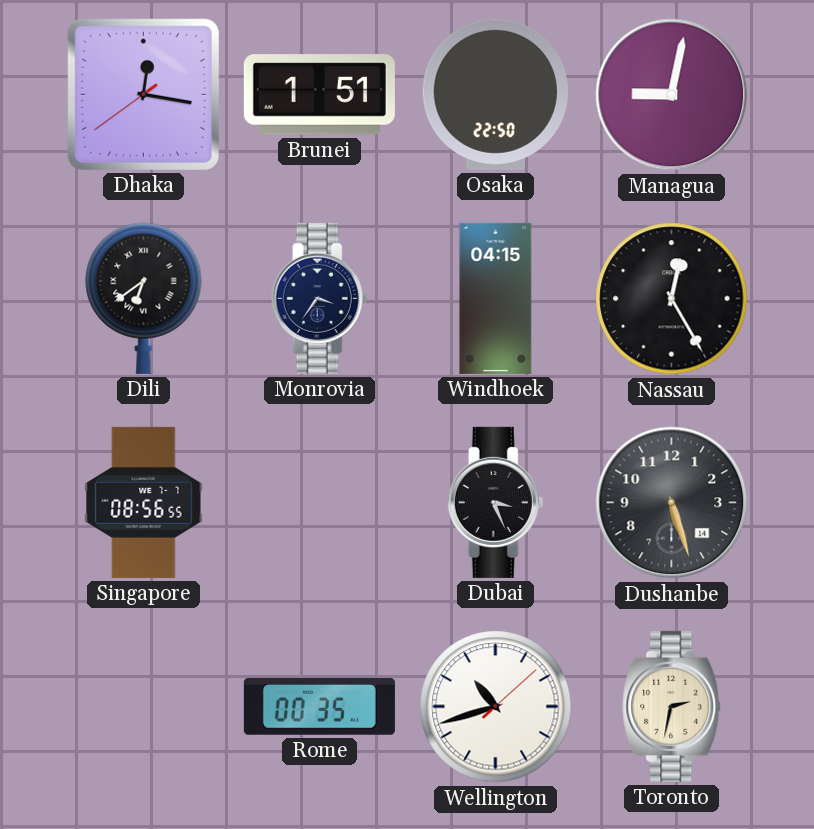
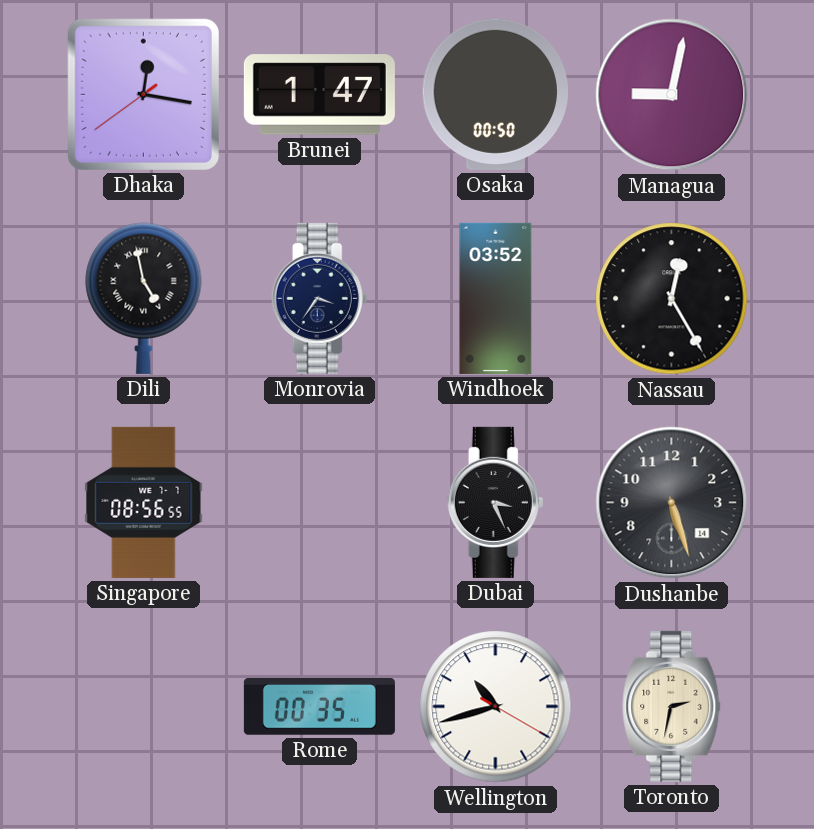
Brunei: 1:51 -> 1:47
Osaka: 22:50 -> 00:50
Dili: 6:39 -> 4:58
Windhoek: 04:15 -> 03:52
Wellington: 10:42:08 -> 10:42:20
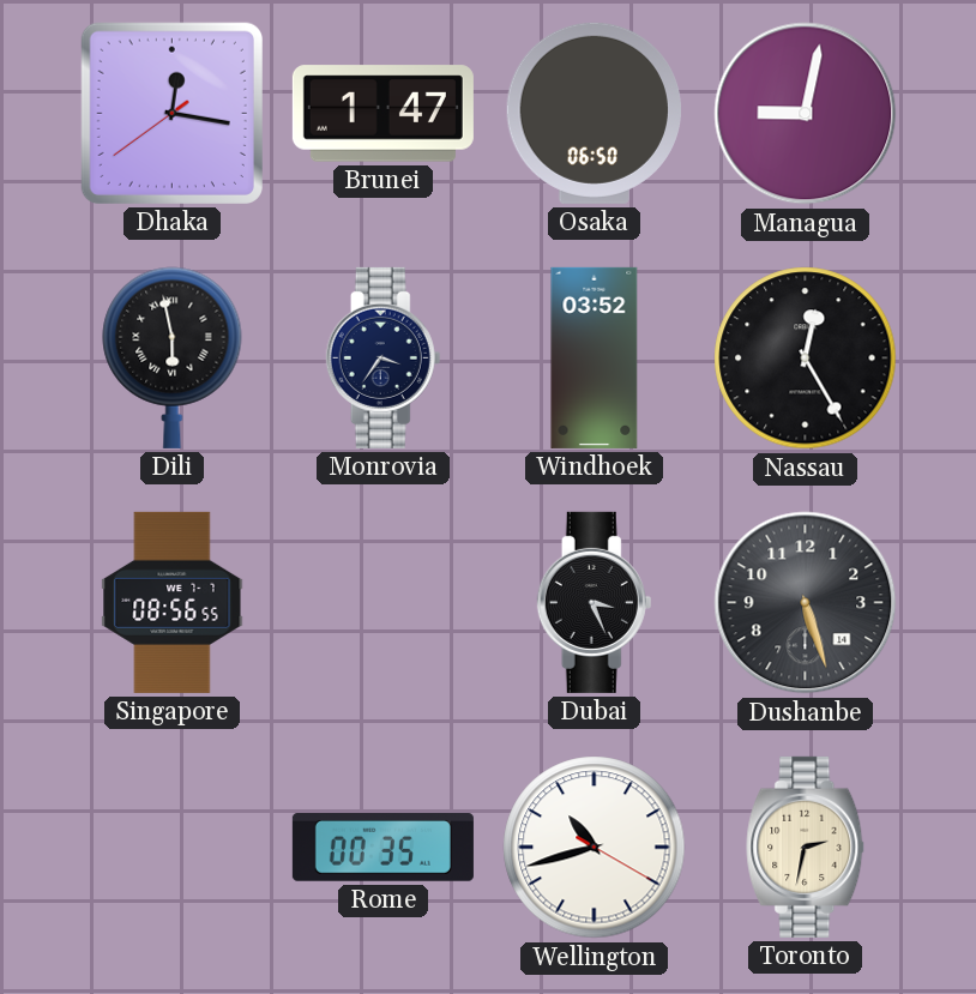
Osaka: 00:50 -> 06:50
Dili: 4:58 -> 5:58
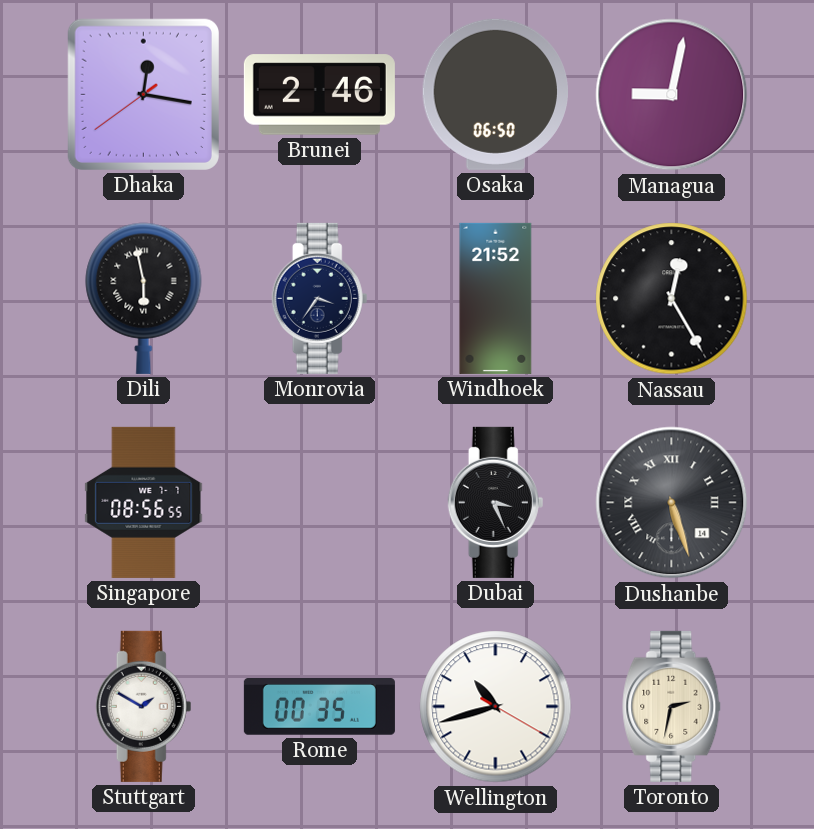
Brunei: 1:47 -> 2:46
Windhoek: 03:52 -> 21:52
Dushanbe numerals: Arabic -> Roman
Stuttgart: none -> 1:50
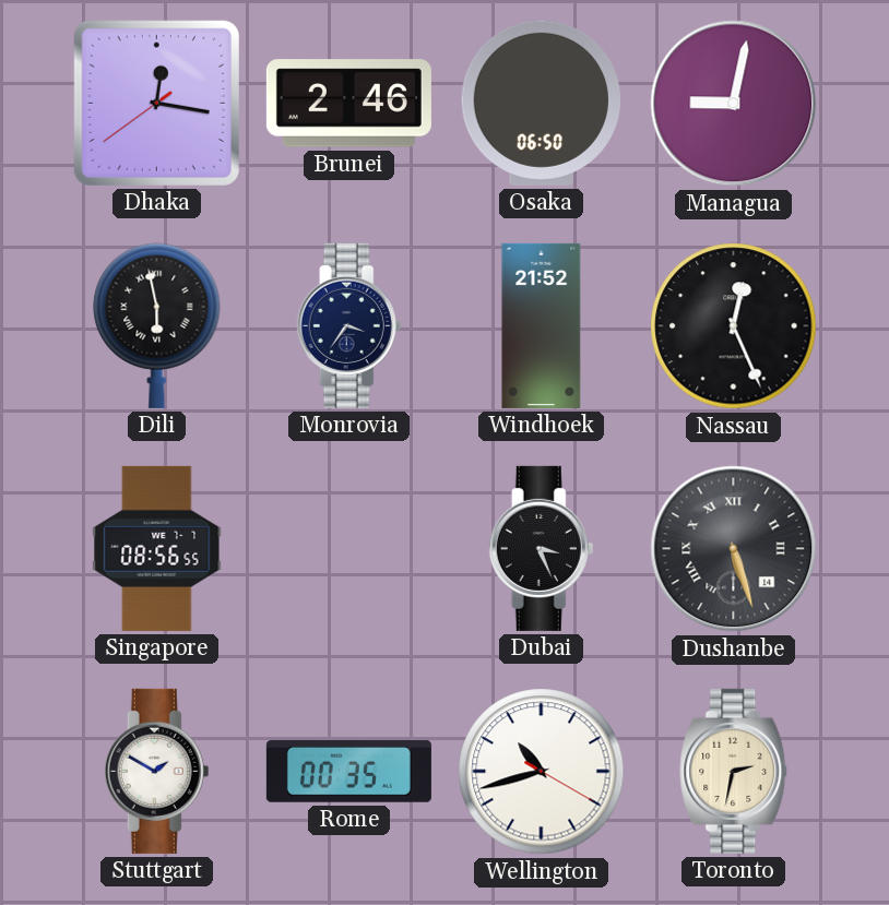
Nassau: 12:25 -> 12:26
